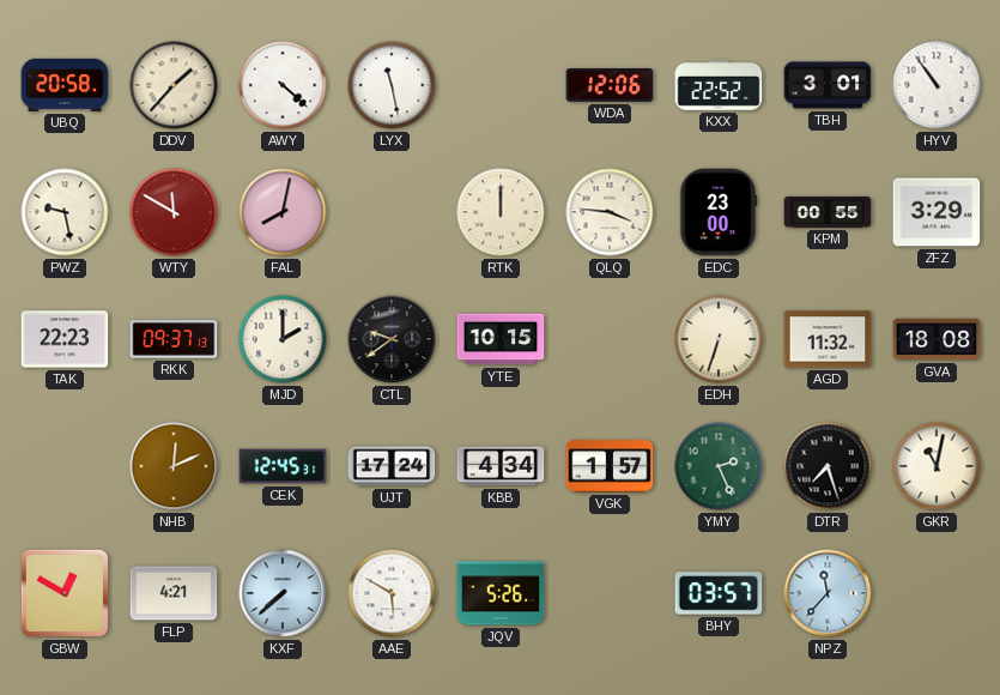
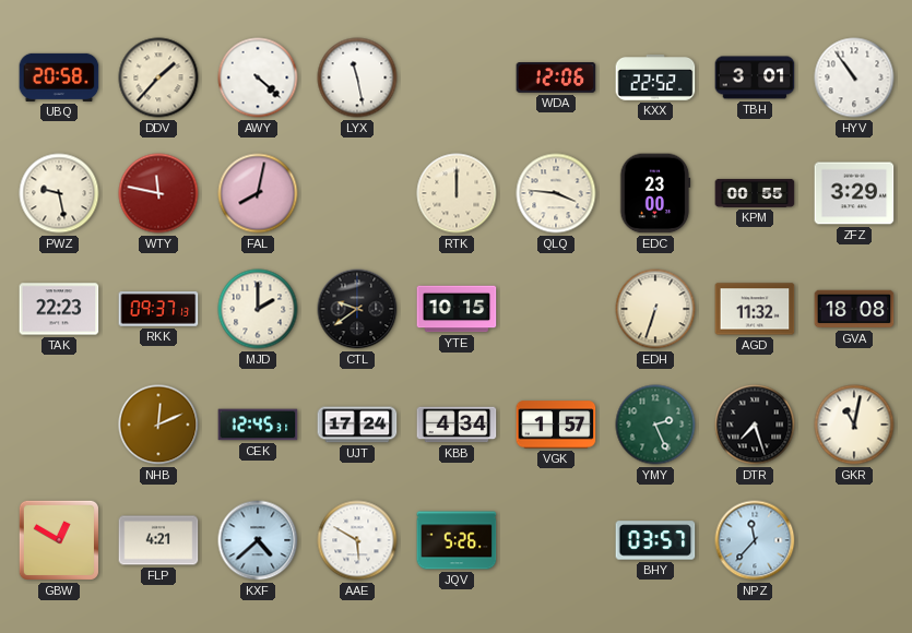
WTY: 11:50 -> 11:47
KXF: 7:38 -> 4:38
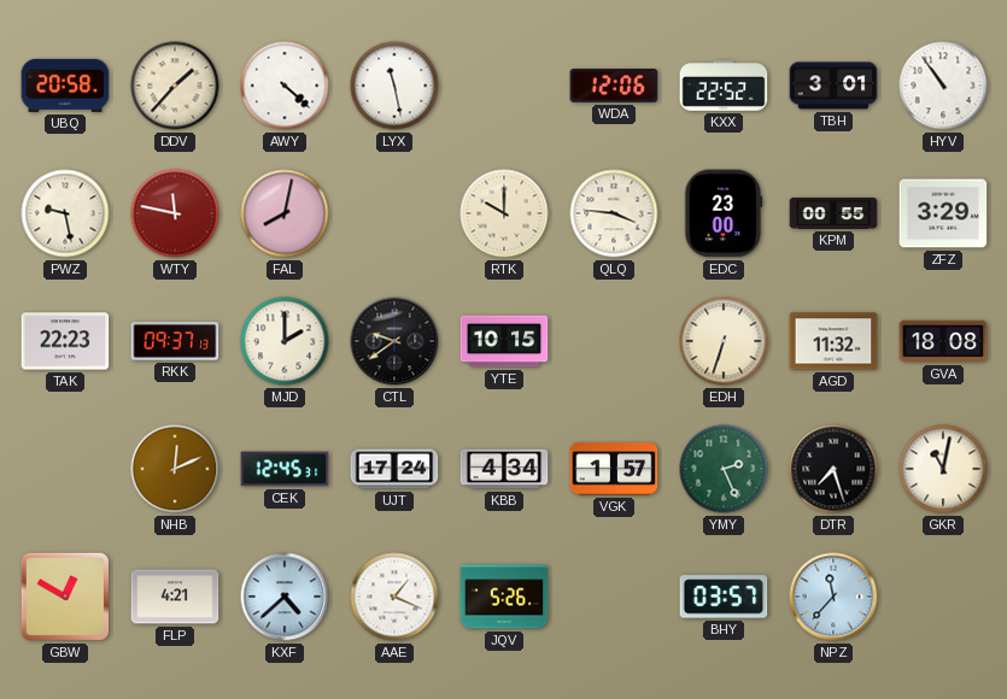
RTK: 12:00 -> 10:00
AAE: 5:50 -> 1:19
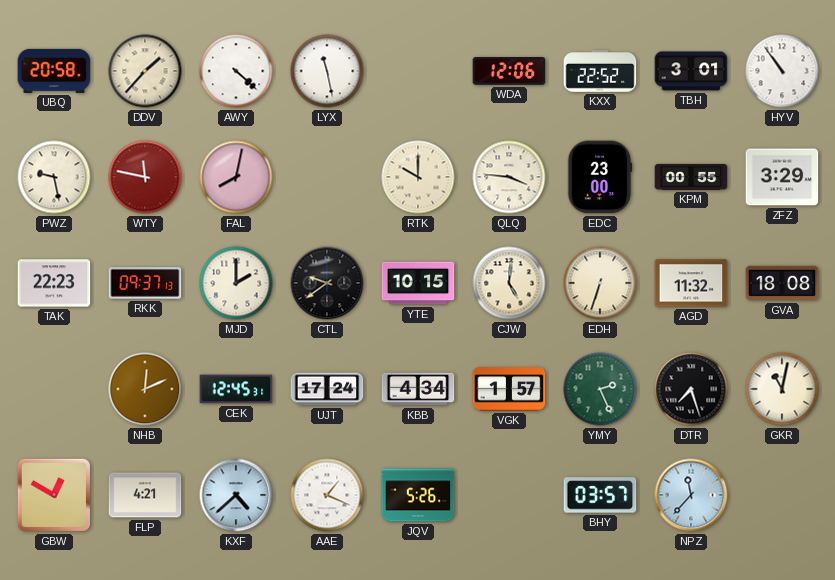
CJW: none -> 5:01
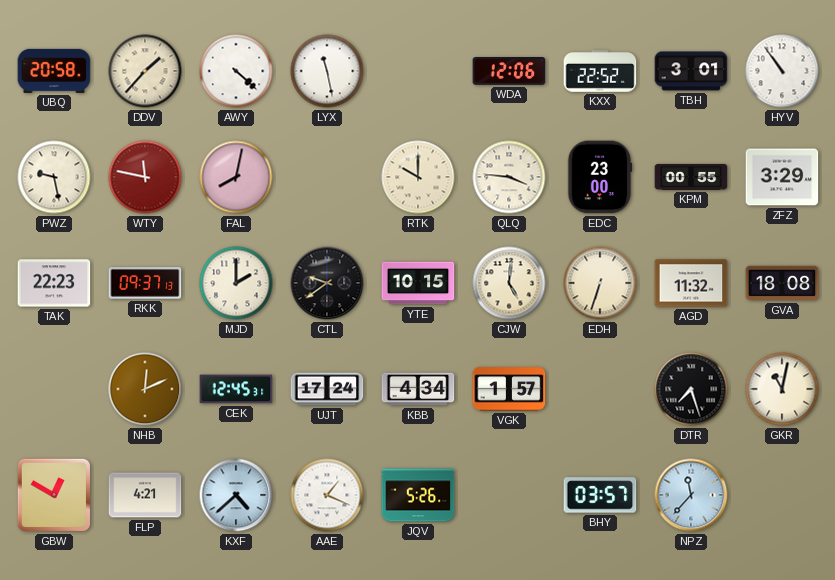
YMY: 2:26 -> none
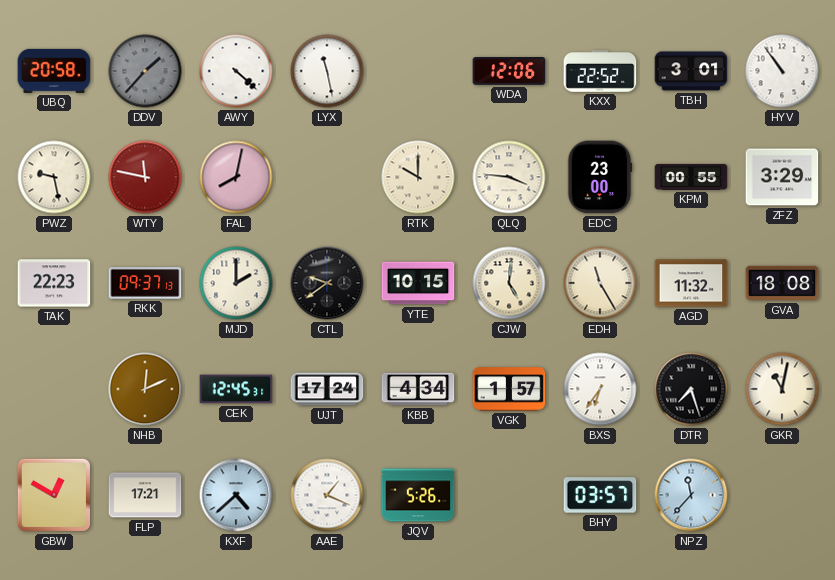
DDV dial: cream -> grey
EDH: 6:33 -> 11:25
BXS: none -> 6:36
FLP: 4:21 -> 17:21
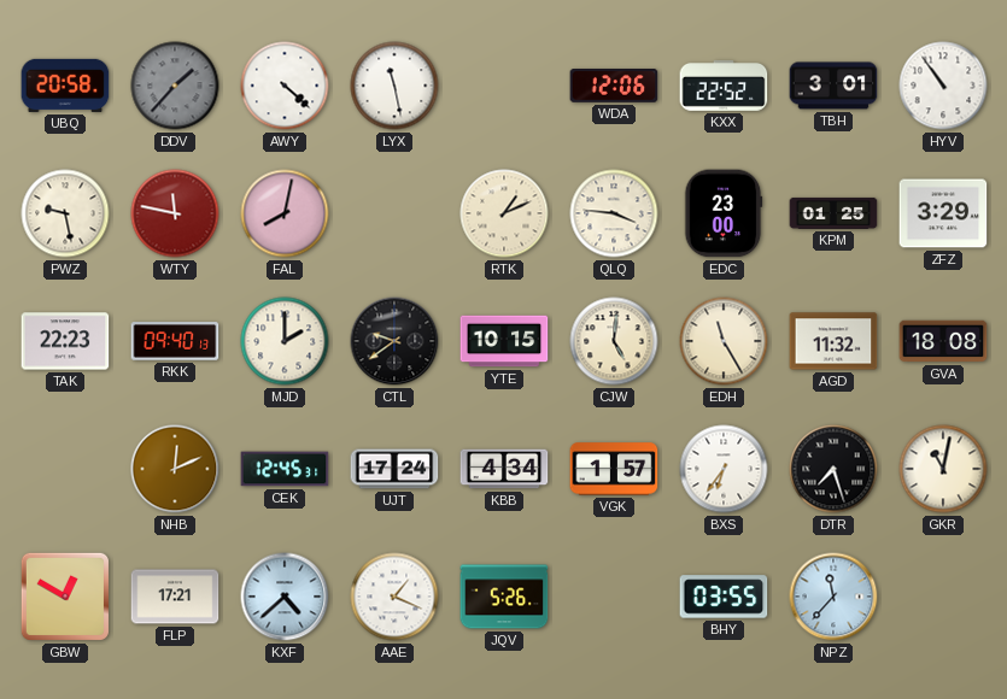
RTK: 10:00 -> 1:11
KPM: 00:55 -> 01:25
RKK: 09:37 -> 09:40
BHY: 03:57 -> 03:55
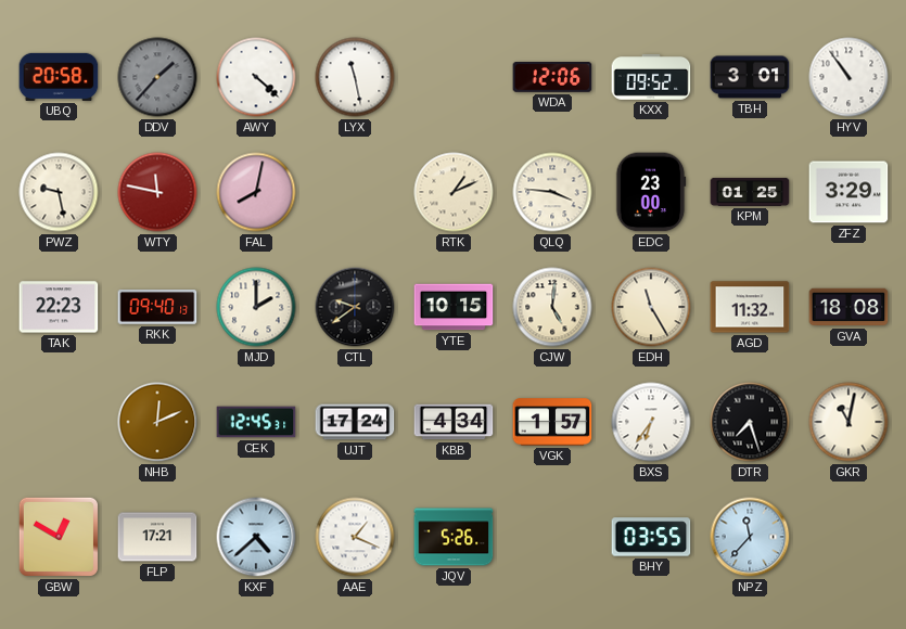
KXX: 22:52 -> 09:52
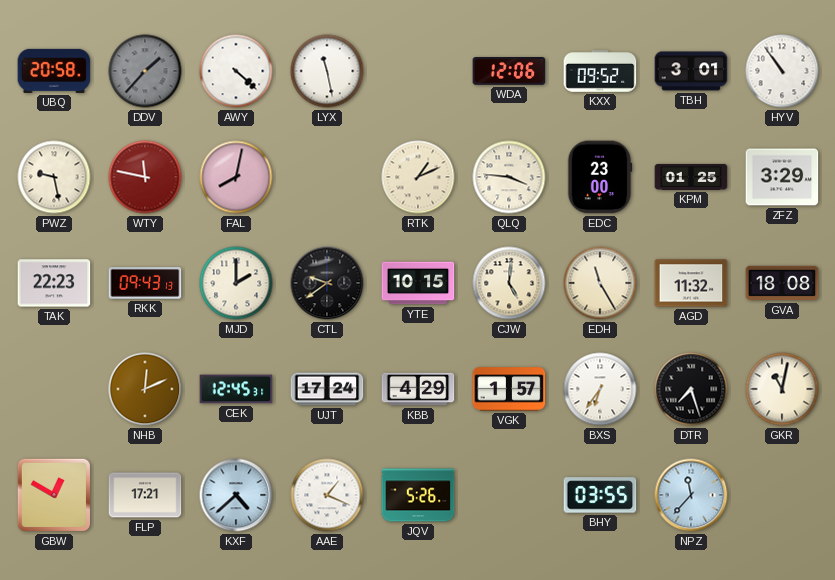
RKK: 09:40 -> 09:43
KBB: 4:34 -> 4:29
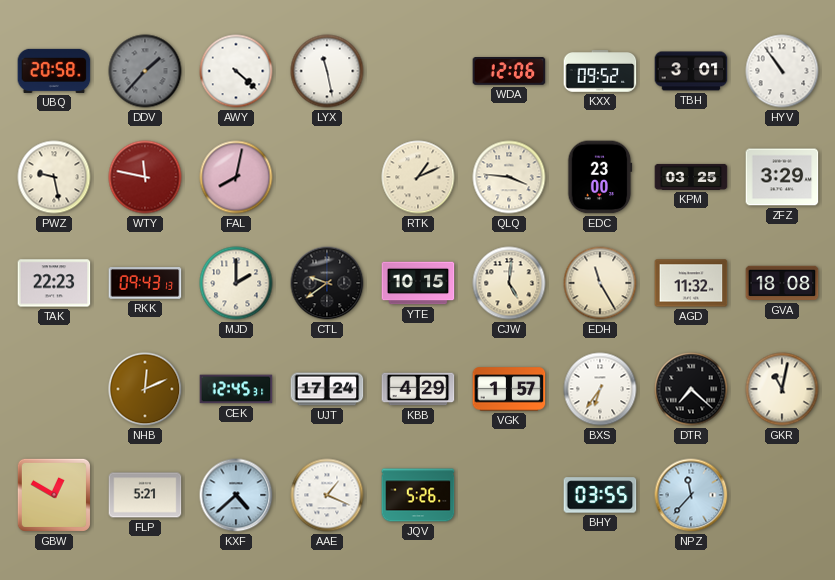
KPM: 01:25 -> 03:25
DTR: 7:27 -> 7:22
FLP: 17:21 -> 5:21
